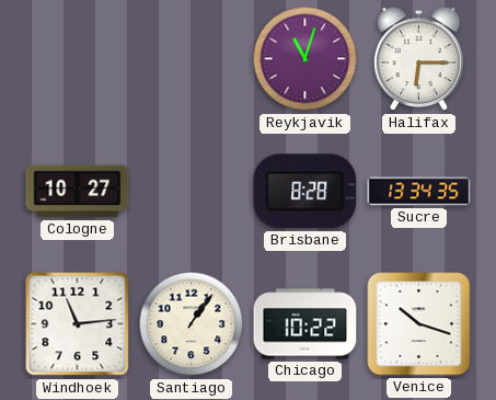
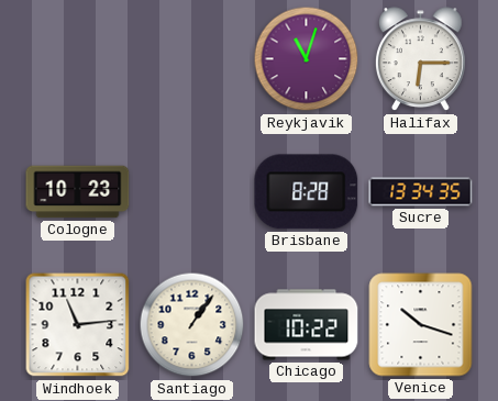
Cologne: 10:27 -> 10:23
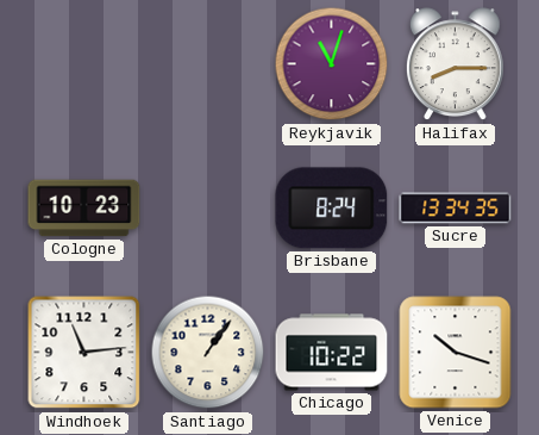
Halifax: 6:15 -> 8:15
Brisbane: 8:28 -> 8:24
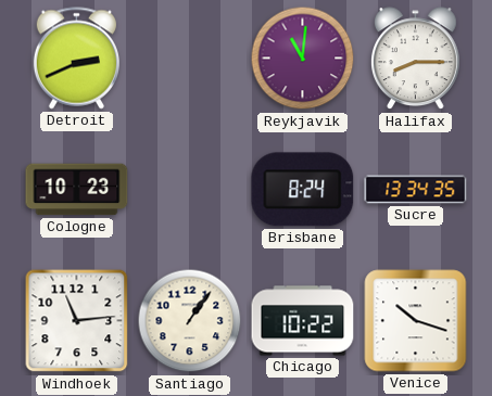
Detroit: none -> 2:41
Reykjavik: 11:03 -> 11:01
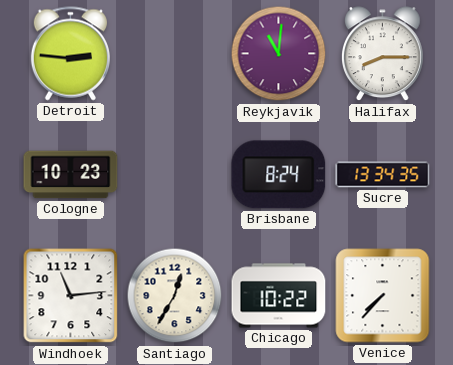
Detroit: 2:41 -> 2:46
Santiago: 1:06 -> 12:35
Venice: 10:18 -> 7:37
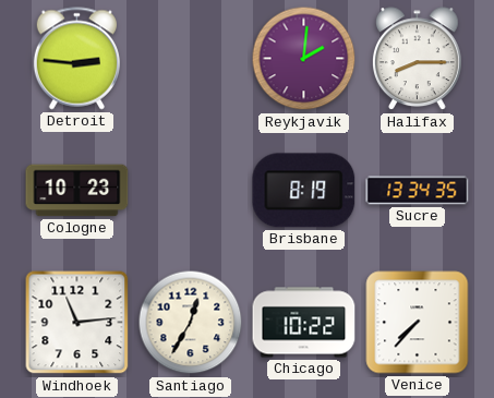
Reykjavik: 11:01 -> 2:01
Brisbane: 8:24 -> 8:19
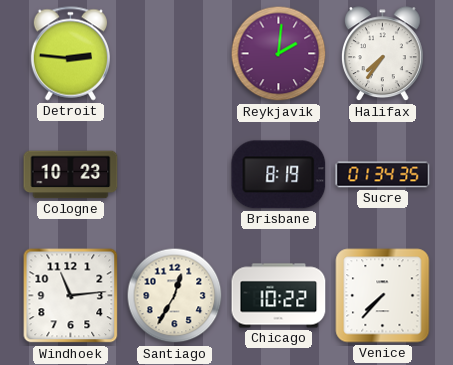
Halifax: 8:15 -> 7:36
Sucre: 13:34 -> 01:34
